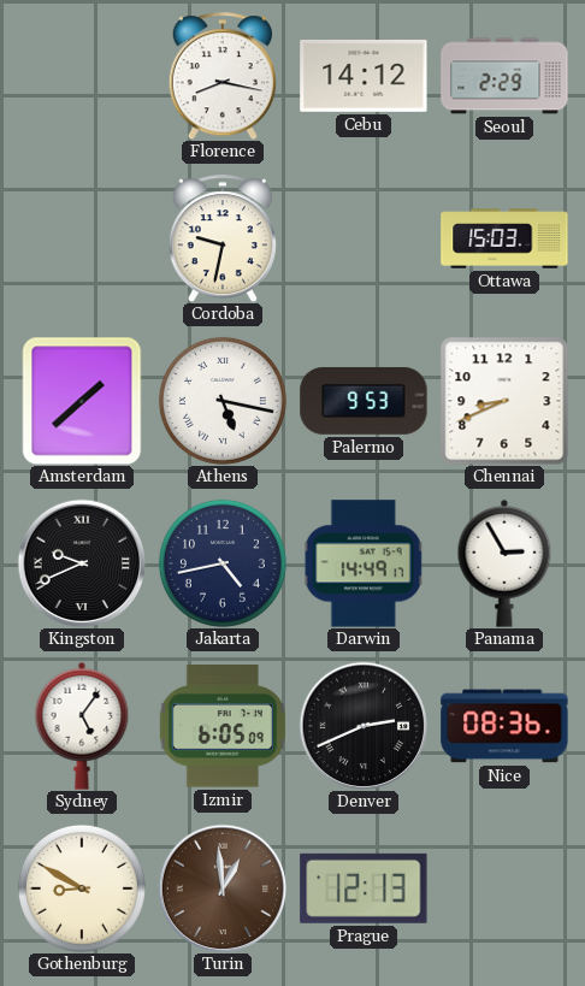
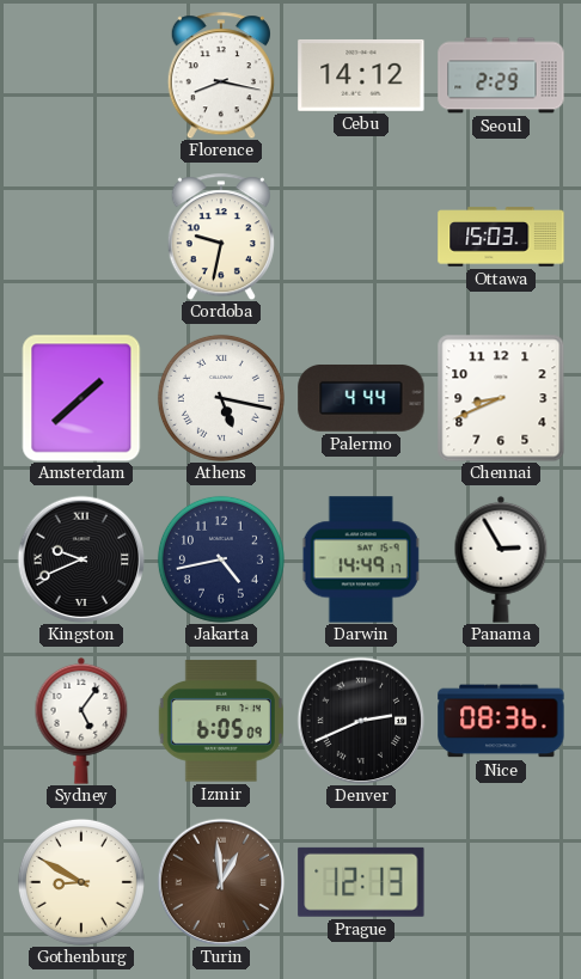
Palermo: 9:53 -> 4:44
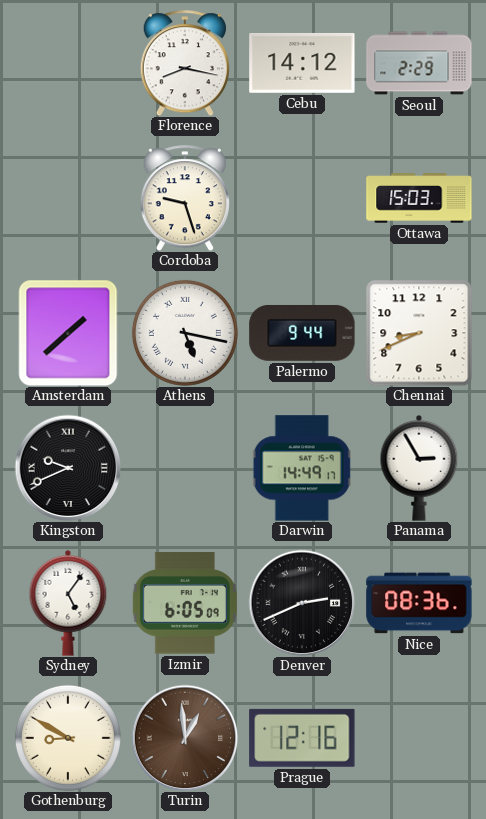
Cordoba: 9:32 -> 9:27
Palermo: 4:44 -> 9:44
Jakarta: 4:43 -> none
Prague: 12:13 -> 12:16
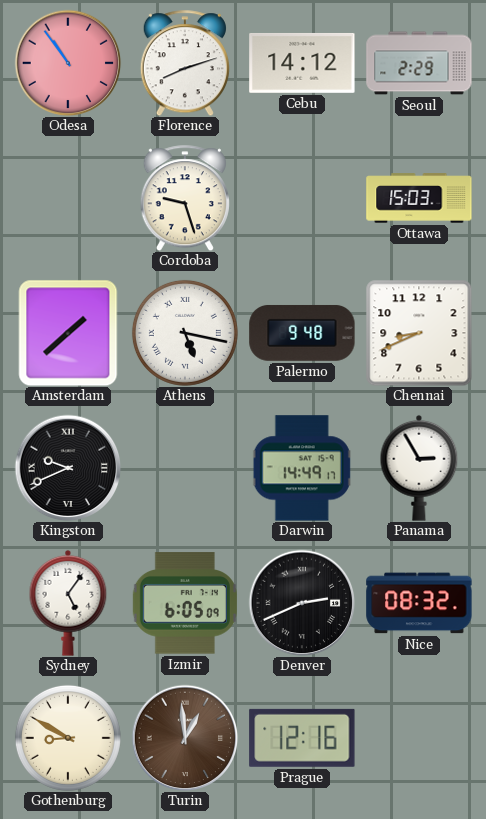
Odesa: none -> 10:54
Florence: 8:17 -> 8:12
Palermo: 9:44 -> 9:48
Nice: 08:36 -> 08:32
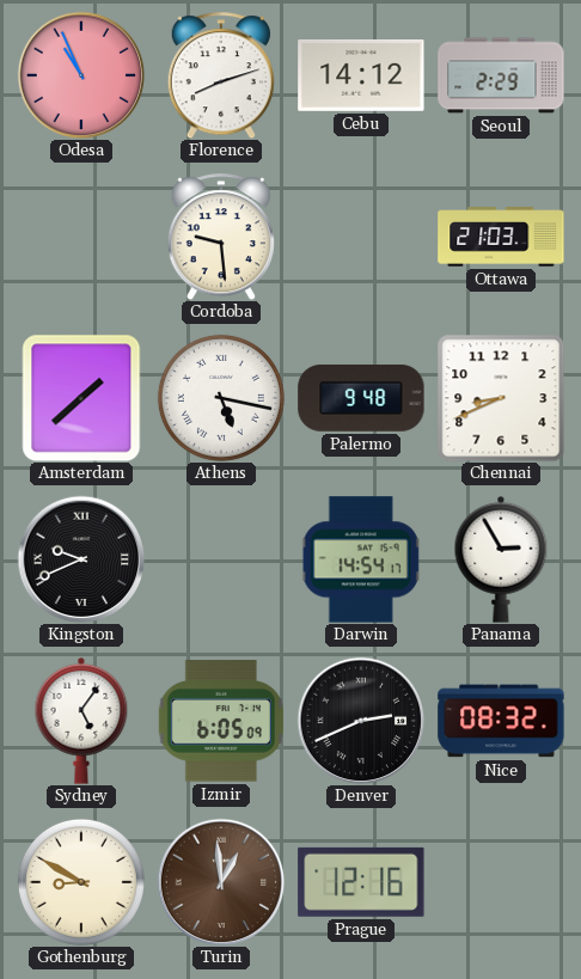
Odesa: 10:54 -> 10:56
Cordoba: 9:27 -> 9:29
Ottawa: 15:03 -> 21:03
Darwin: 14:49 -> 14:54
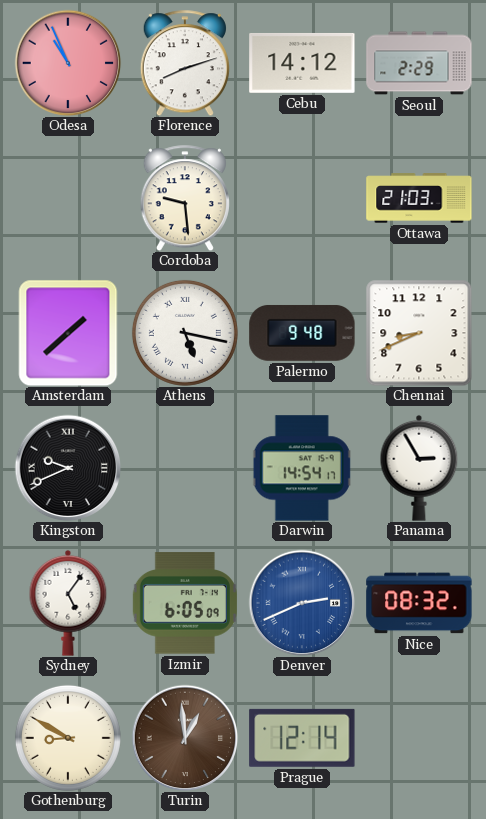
Denver dial: black -> blue
Prague: 12:16 -> 12:14
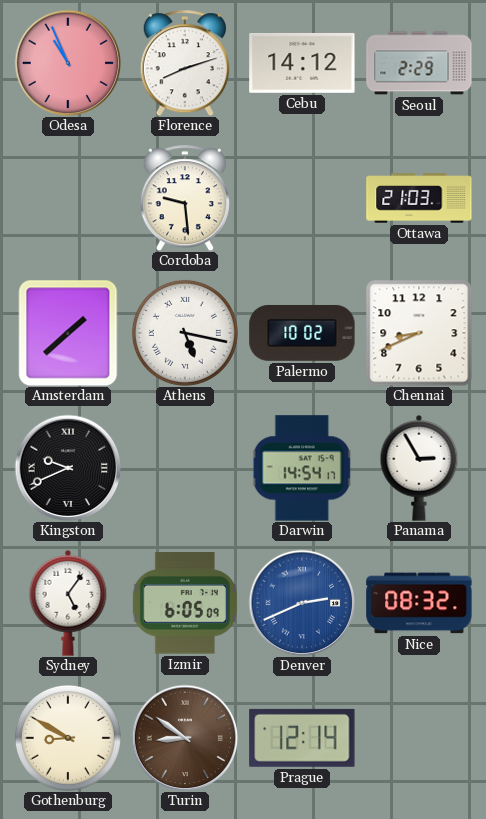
Palermo: 9:48 -> 10:02
Turin: 12:59 -> 8:51
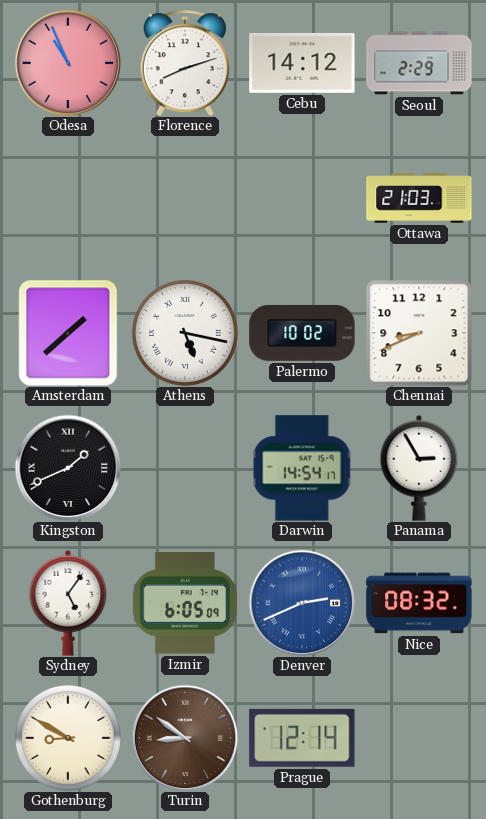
Cordoba: 9:29 -> none
Kingston: 9:41 -> 1:41
